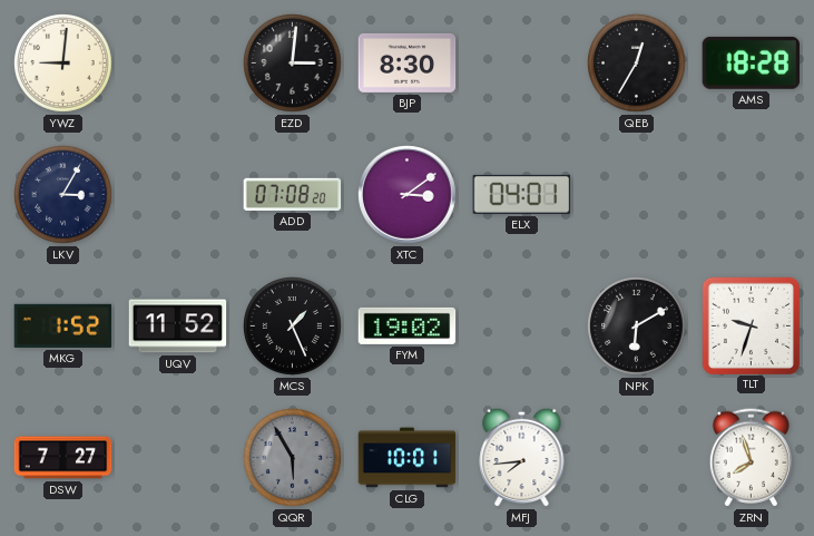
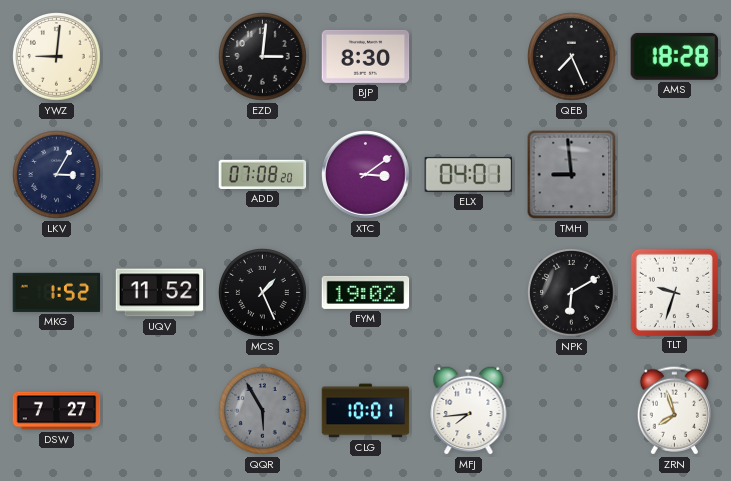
QEB: 12:35 -> 7:26
TMH: none -> 8:59
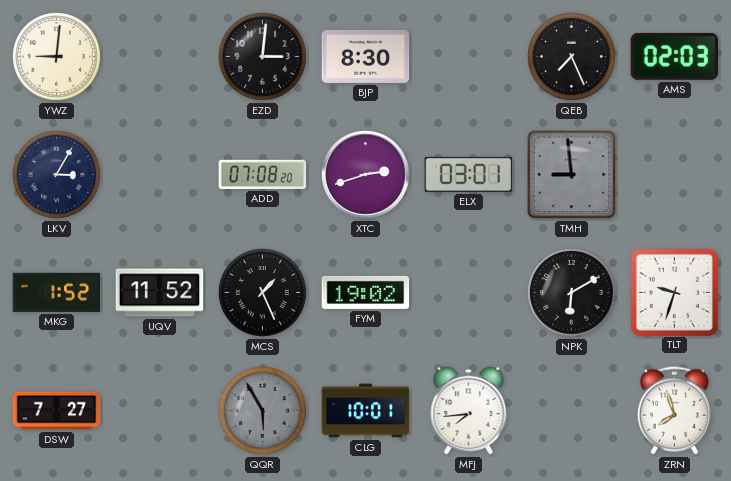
AMS: 18:28 -> 02:03
XTC: 3:09 -> 2:42
ELX: 04:01 -> 03:01
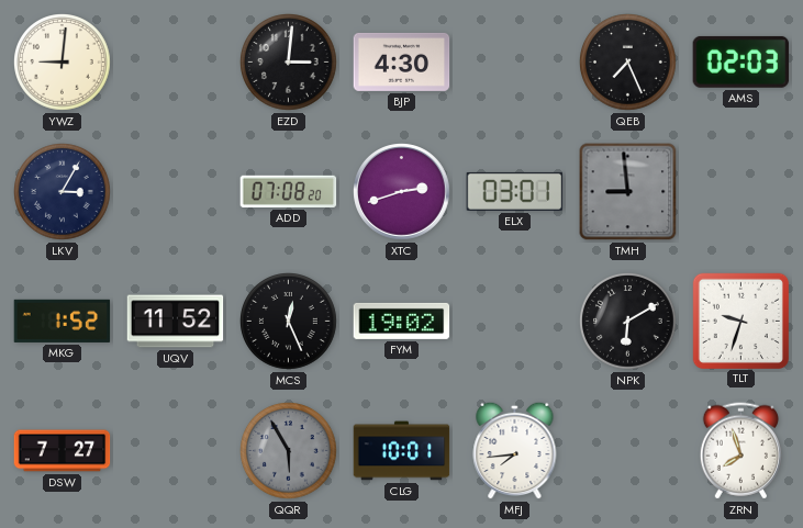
BJP: 8:30 -> 4:30
MCS: 1:26 -> 12:26
